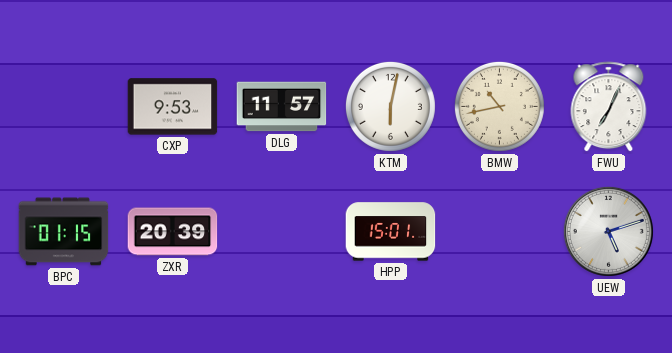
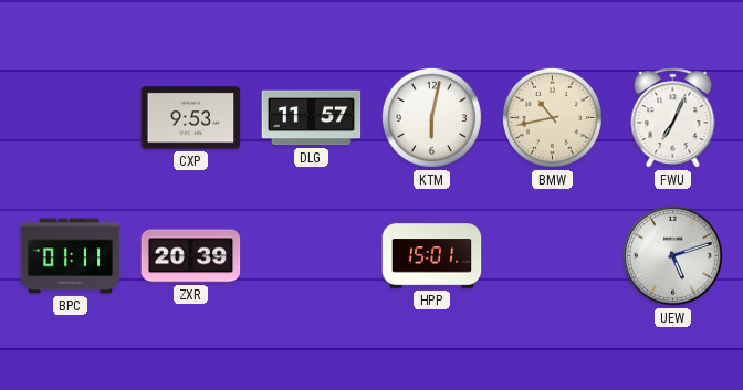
BPC: 01:15 -> 01:11
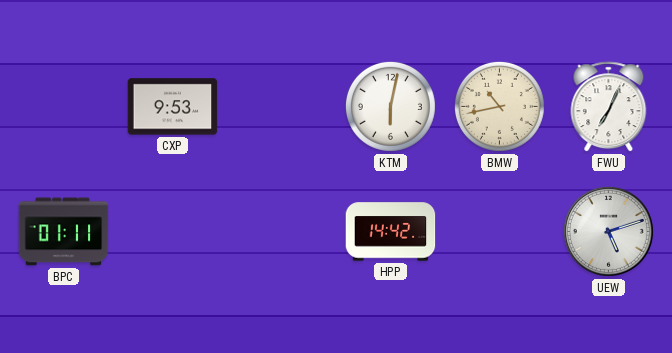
DLG: 11:57 -> none
ZXR: 20:39 -> none
HPP: 15:01 -> 14:42
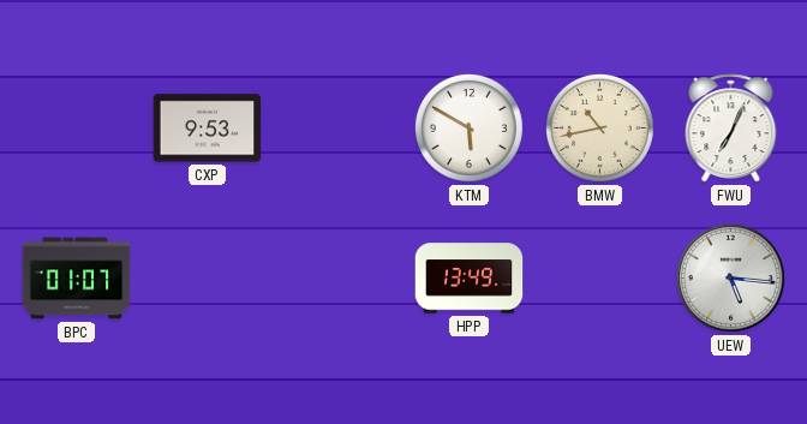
KTM: 6:02 -> 5:50
BPC: 01:11 -> 01:07
HPP: 14:42 -> 13:49
UEW: 5:12 -> 5:16
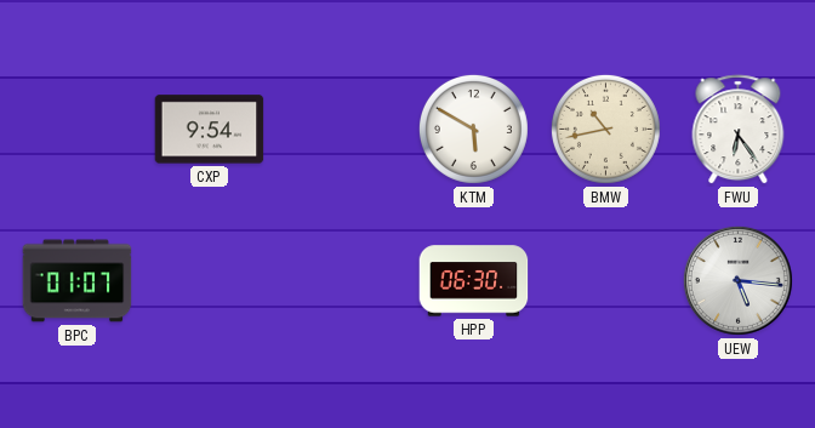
CXP: 9:53 -> 9:54
FWU: 7:04 -> 6:24
HPP: 13:49 -> 06:30
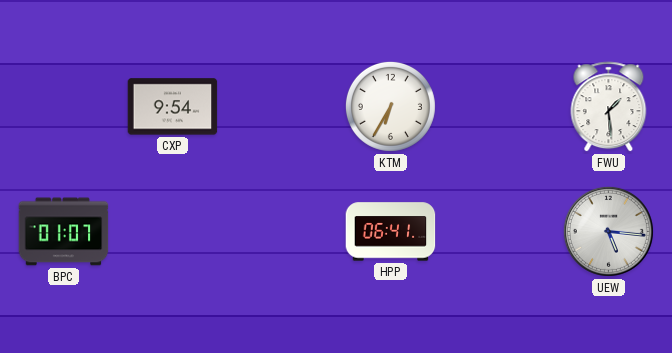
KTM: 5:50 -> 6:35
BMW: 10:43 -> none
FWU: 6:24 -> 1:29
HPP: 06:30 -> 06:41
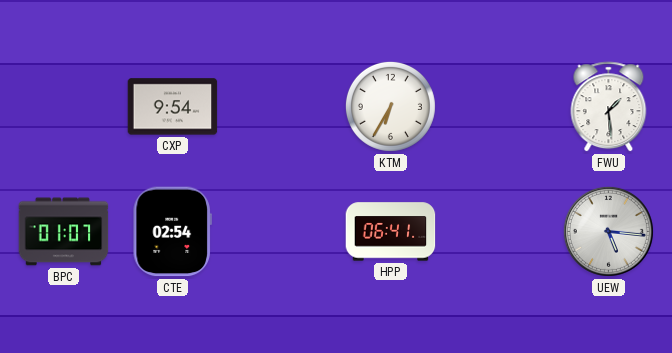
CTE: none -> 02:54
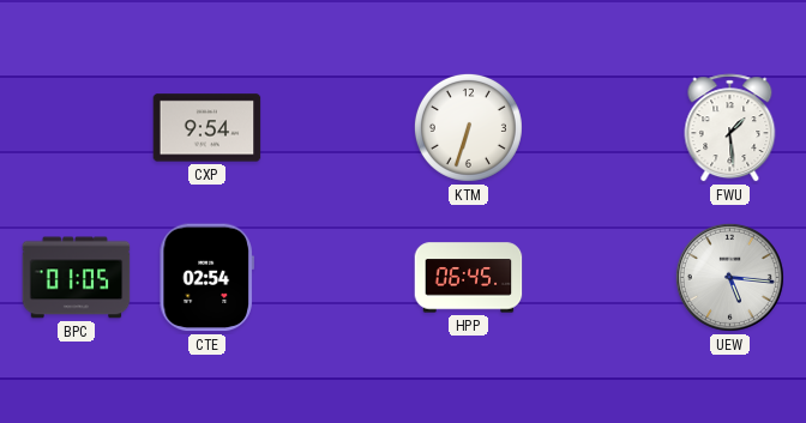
KTM: 6:35 -> 6:33
BPC: 01:07 -> 01:05
HPP: 06:41 -> 06:45
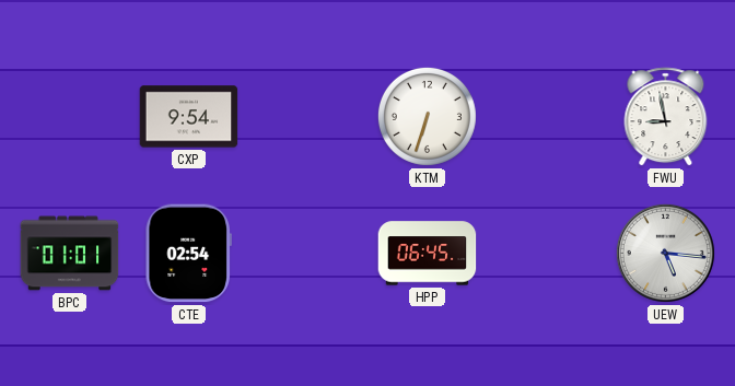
FWU: 1:29 -> 8:58
BPC: 01:05 -> 01:01
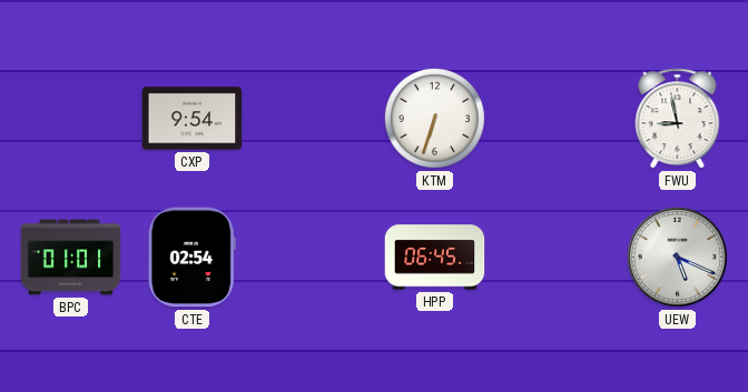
UEW: 5:16 -> 5:19
